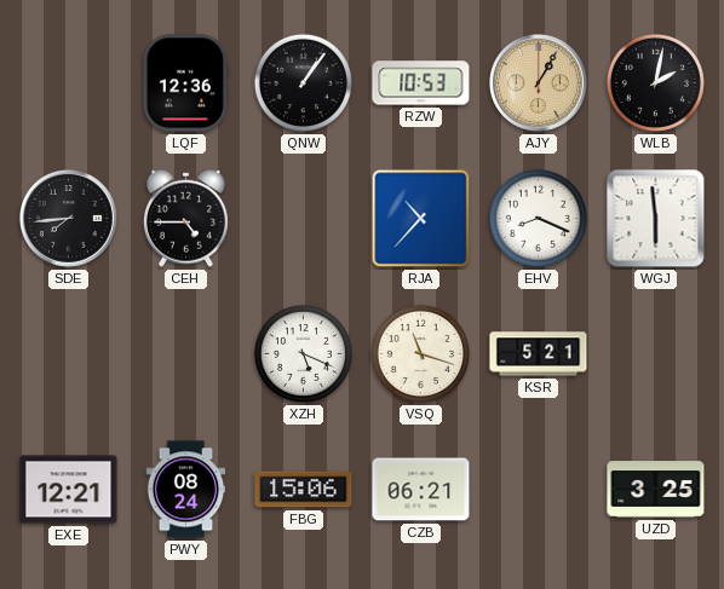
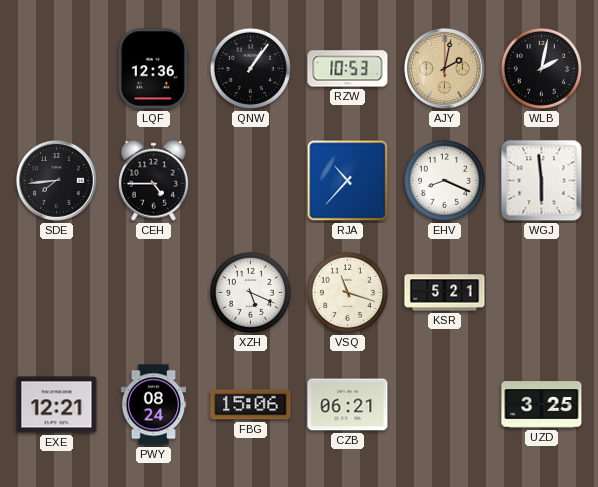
AJY: 1:05 -> 2:02
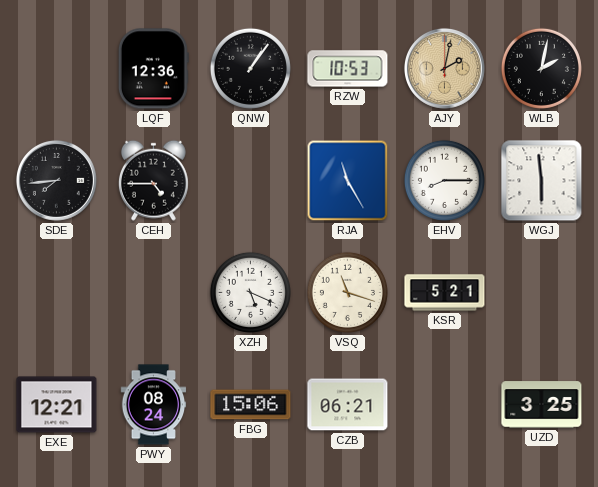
RJA: 10:37 -> 11:25
EHV: 8:19 -> 8:15
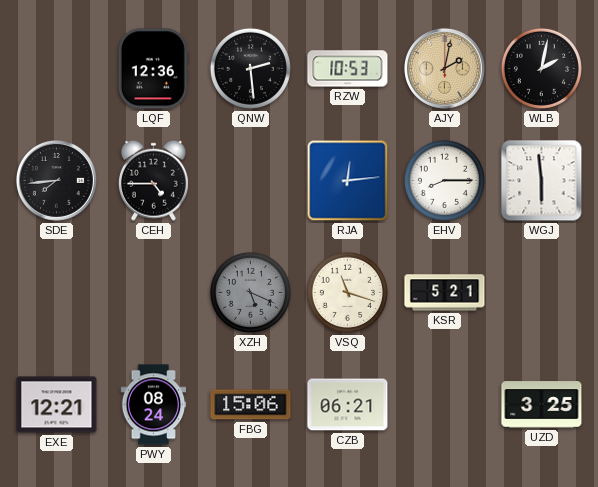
QNW: 1:06 -> 2:29
RJA: 11:25 -> 12:14
XZH dial: white -> grey
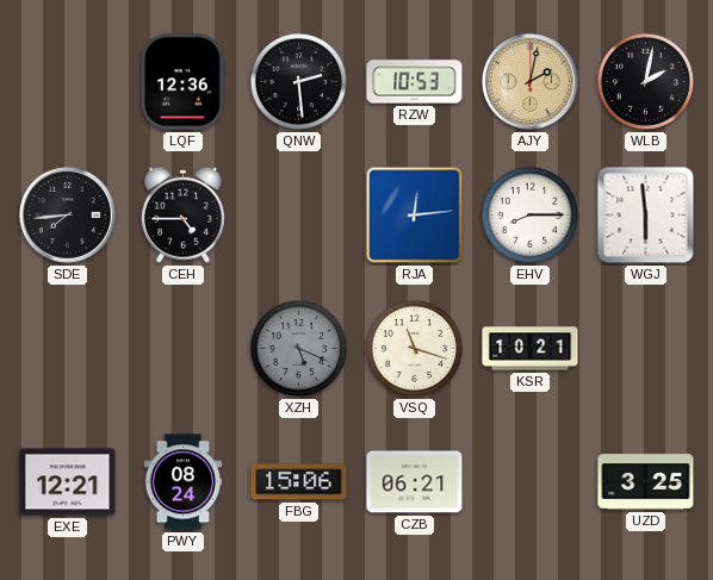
KSR: 5:21 -> 10:21
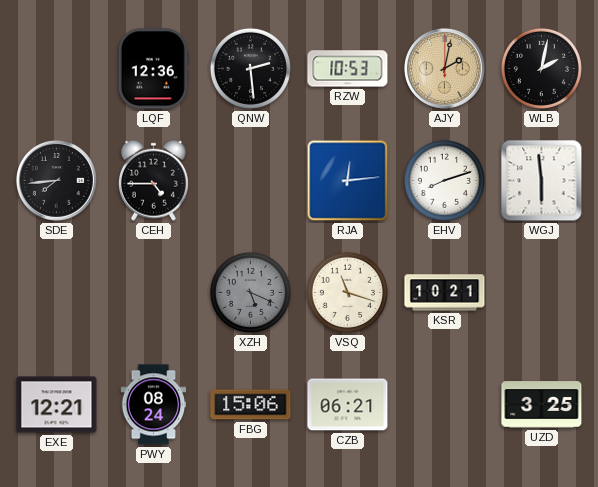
EHV: 8:15 -> 8:12
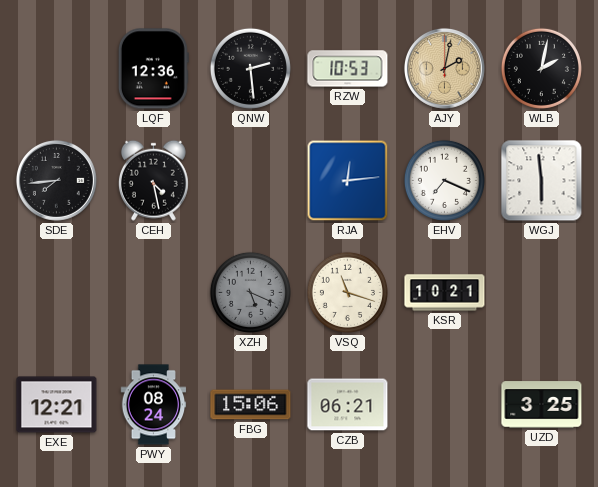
CEH: 4:45 -> 4:28
EHV: 8:12 -> 7:19
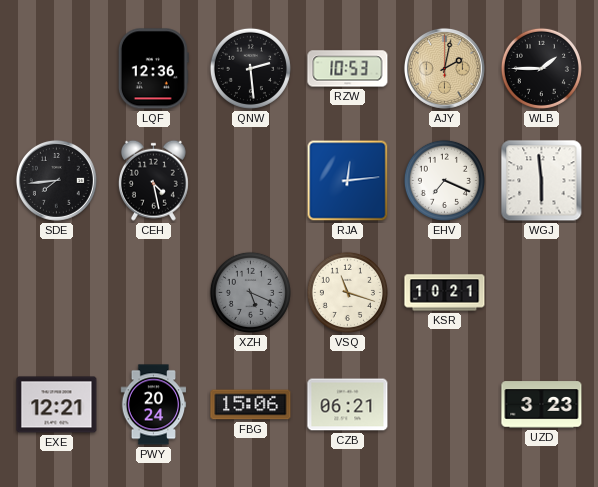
WLB: 2:02 -> 1:45
PWY: 08:24 -> 20:24
UZD: 3:25 -> 3:23
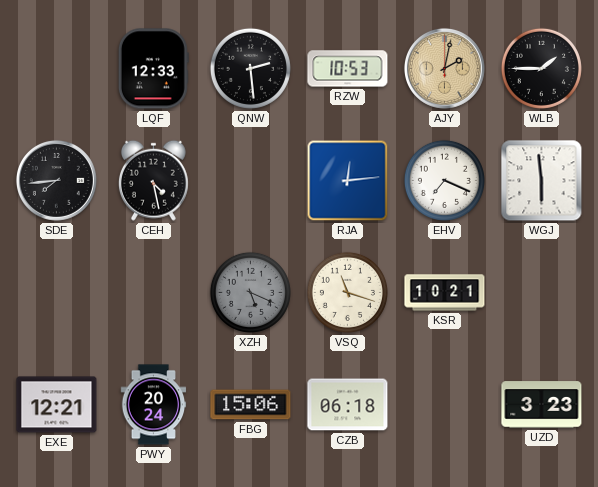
LQF: 12:36 -> 12:33
CZB: 06:21 -> 06:18
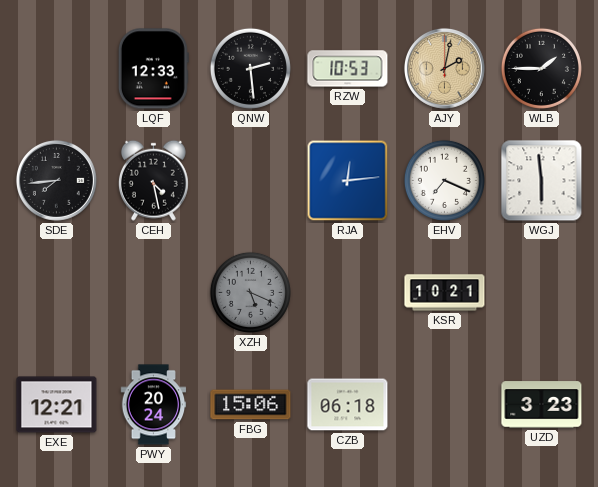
VSQ: 11:18 -> none
